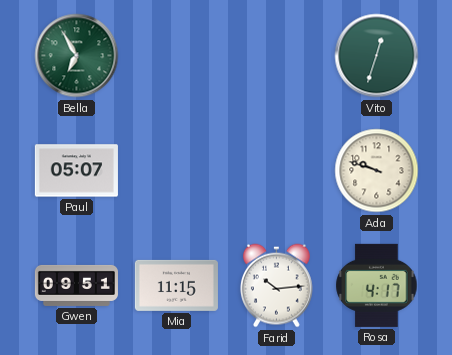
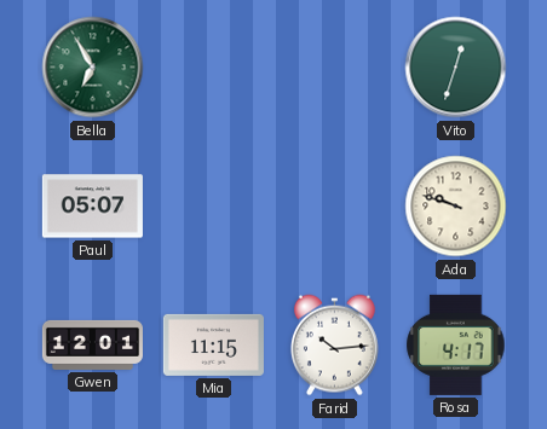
Gwen: 09:51 -> 12:01
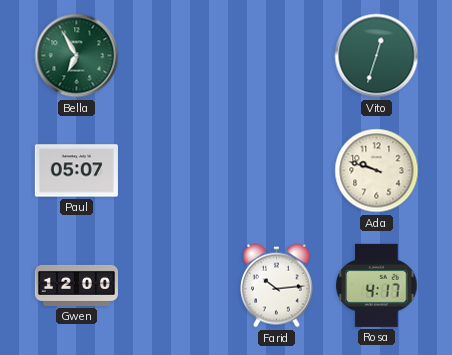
Gwen: 12:01 -> 12:00
Mia: 11:15 -> none
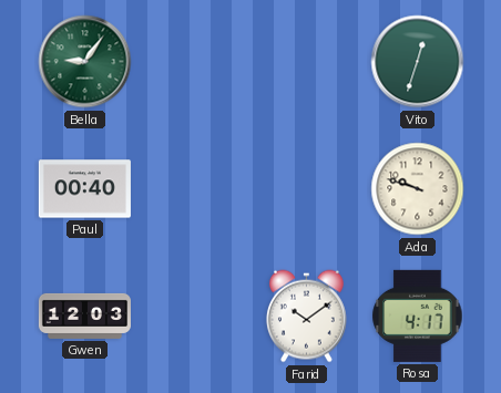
Bella: 6:55 -> 9:06
Paul: 05:07 -> 00:40
Gwen: 12:00 -> 12:03
Farid: 10:14 -> 10:09
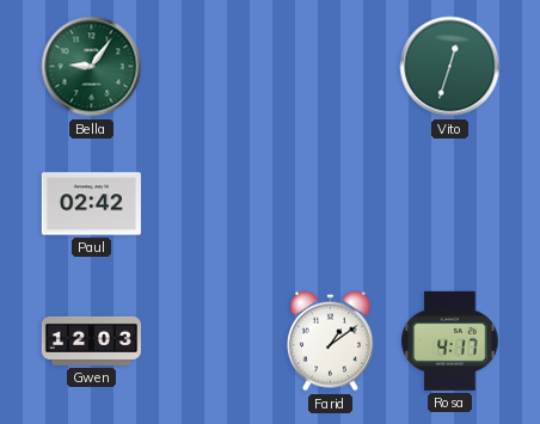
Paul: 00:40 -> 02:42
Ada: 9:48 -> none
Farid: 10:09 -> 1:09
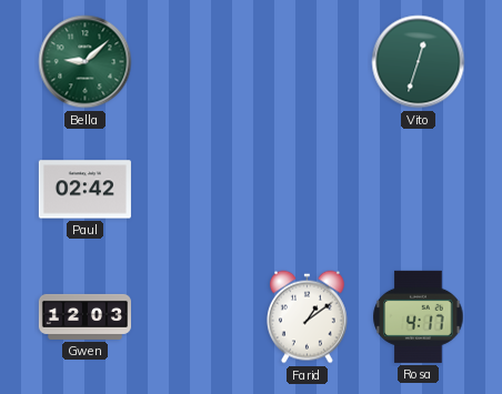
Bella: 9:06 -> 9:08
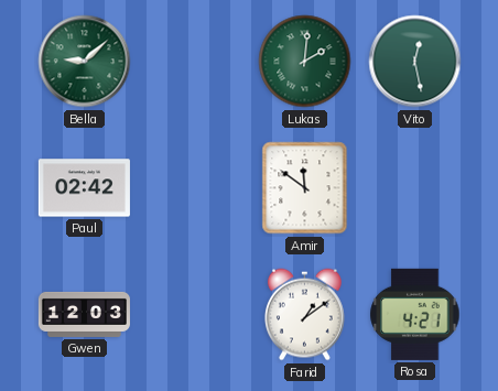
Lukas: none -> 2:01
Vito: 12:33 -> 12:28
Amir: none -> 11:51
Rosa: 4:17 -> 4:21
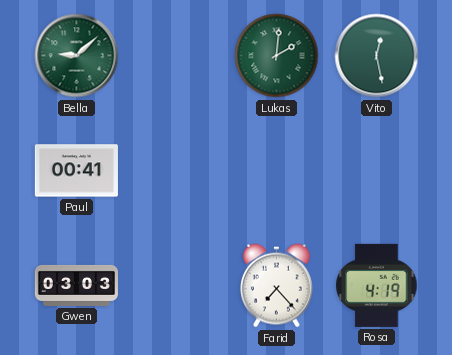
Paul: 02:42 -> 00:41
Amir: 11:51 -> none
Gwen: 12:03 -> 03:03
Farid: 1:09 -> 7:23
Rosa: 4:21 -> 4:19
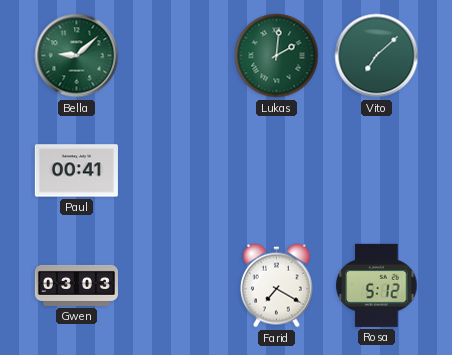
Vito: 12:28 -> 7:08
Farid: 7:23 -> 7:20
Rosa: 4:19 -> 5:12
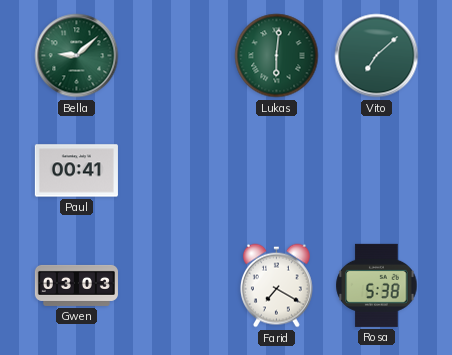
Lukas: 2:01 -> 6:01
Rosa: 5:12 -> 5:38
